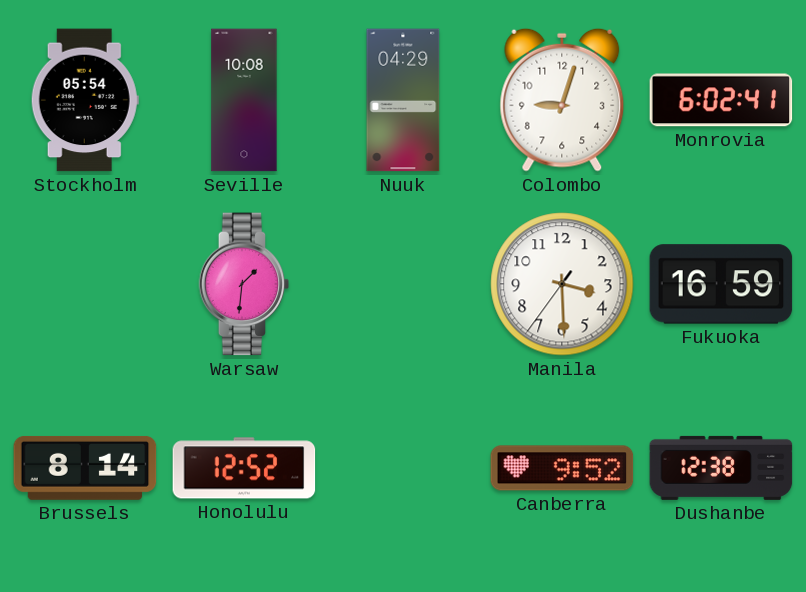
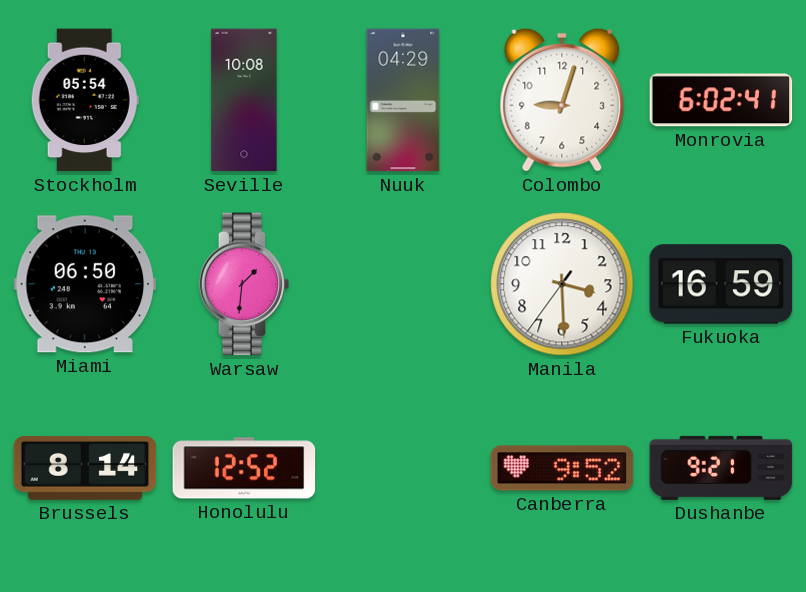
Miami: none -> 06:50
Dushanbe: 12:38 -> 9:21
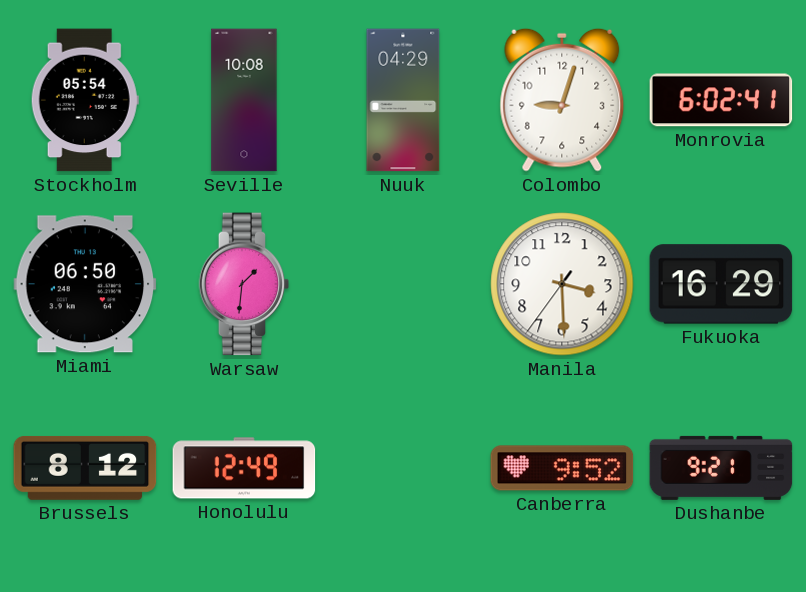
Fukuoka: 16:59 -> 16:29
Brussels: 8:14 -> 8:12
Honolulu: 12:52 -> 12:49
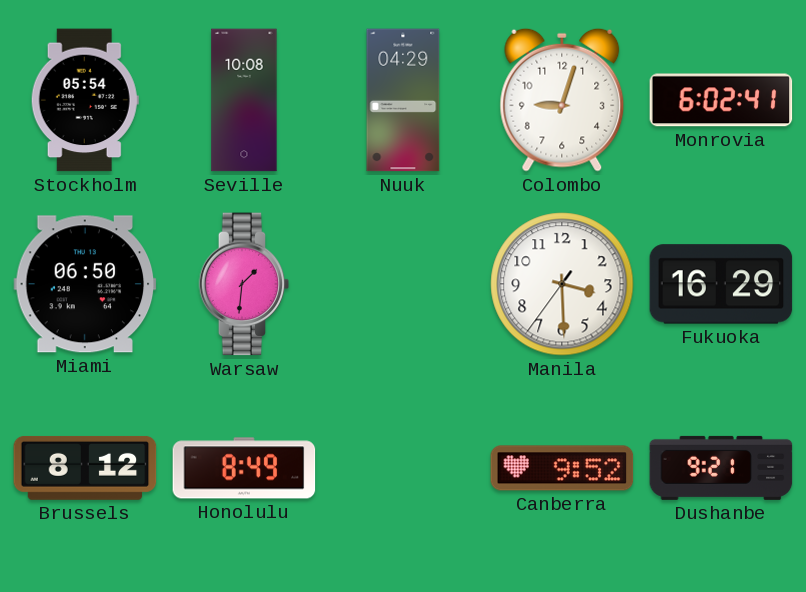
Honolulu: 12:49 -> 8:49
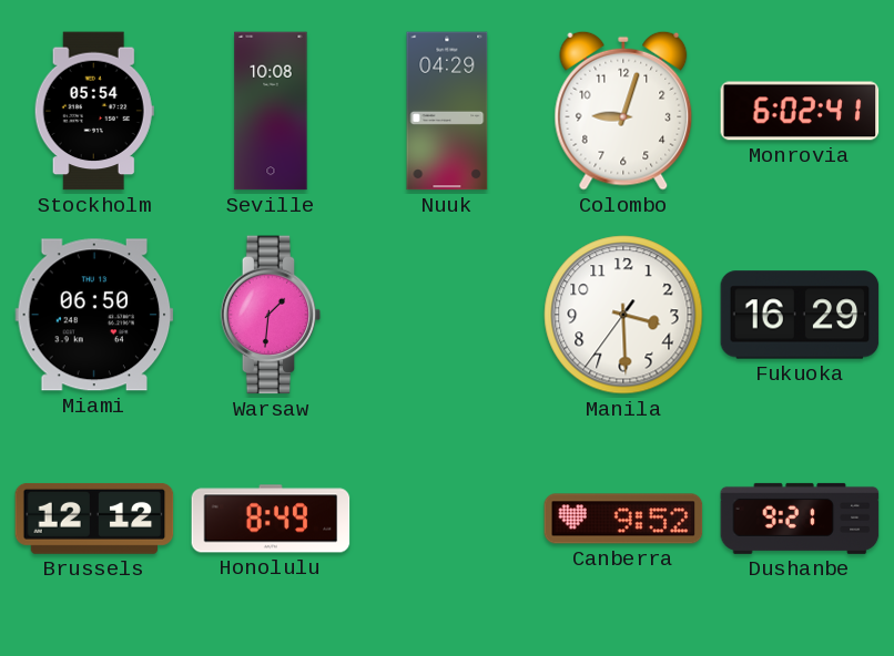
Brussels: 8:12 -> 12:12
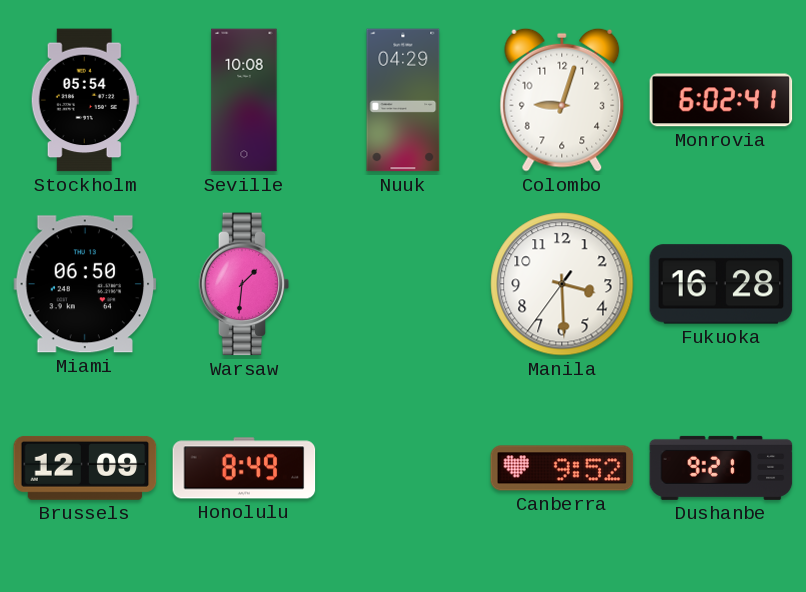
Fukuoka: 16:29 -> 16:28
Brussels: 12:12 -> 12:09
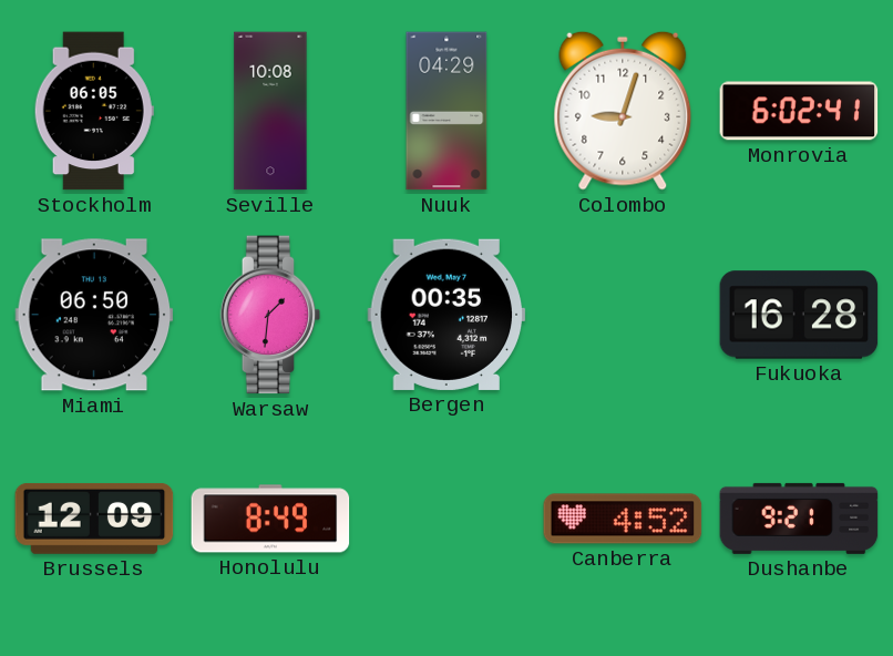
Stockholm: 05:54 -> 06:05
Bergen: none -> 00:35
Manila: 3:29 -> none
Canberra: 9:52 -> 4:52
